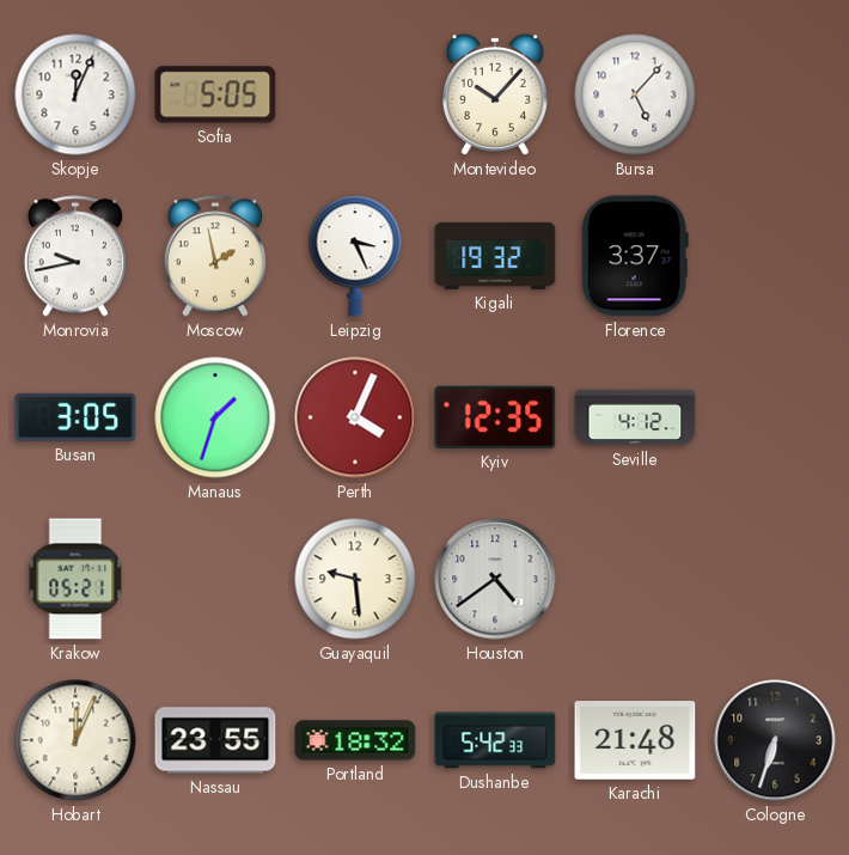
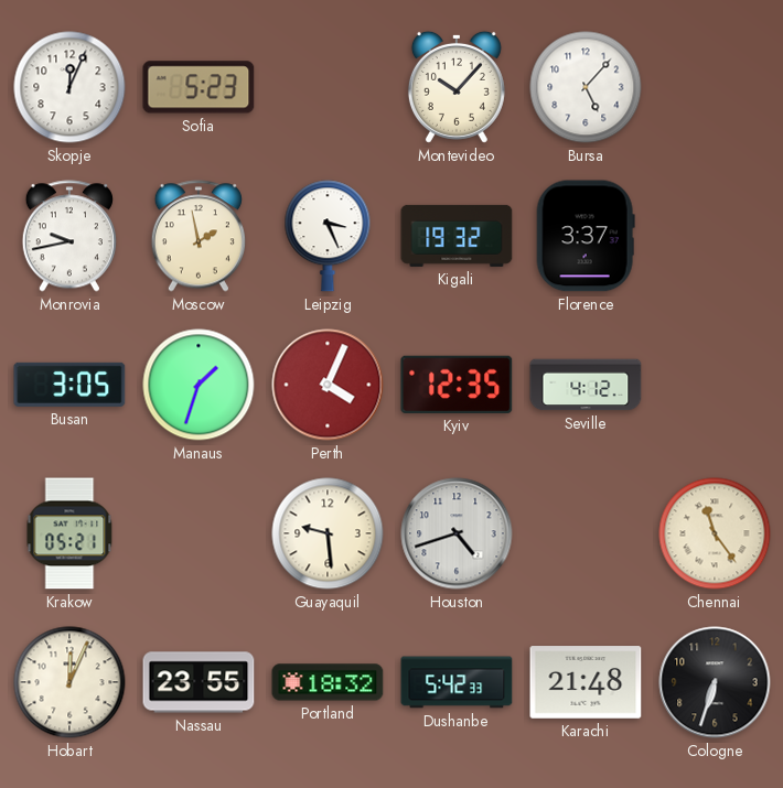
Sofia: 5:05 -> 5:23
Houston: 4:39 -> 4:42
Chennai: none -> 11:24
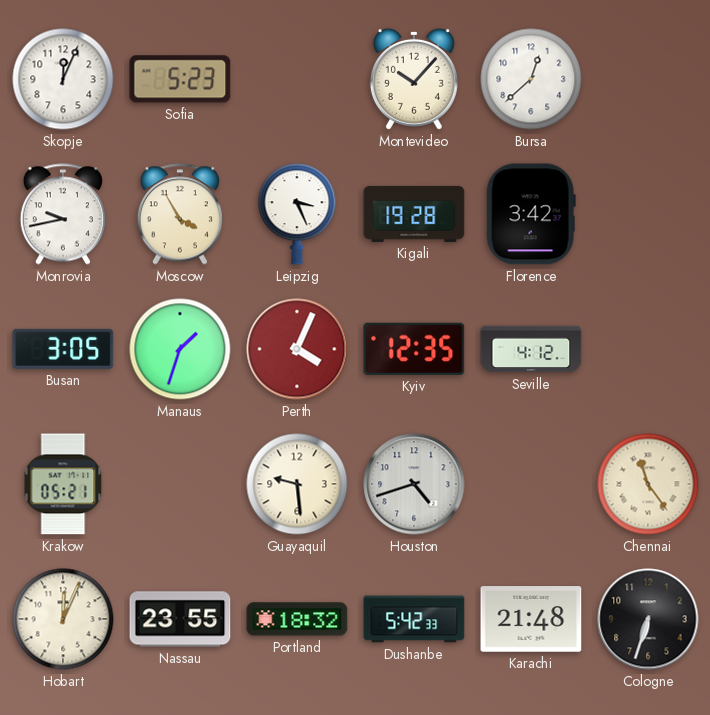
Bursa: 5:07 -> 12:38
Moscow: 1:58 -> 3:55
Kigali: 19:32 -> 19:28
Florence: 3:37 -> 3:42
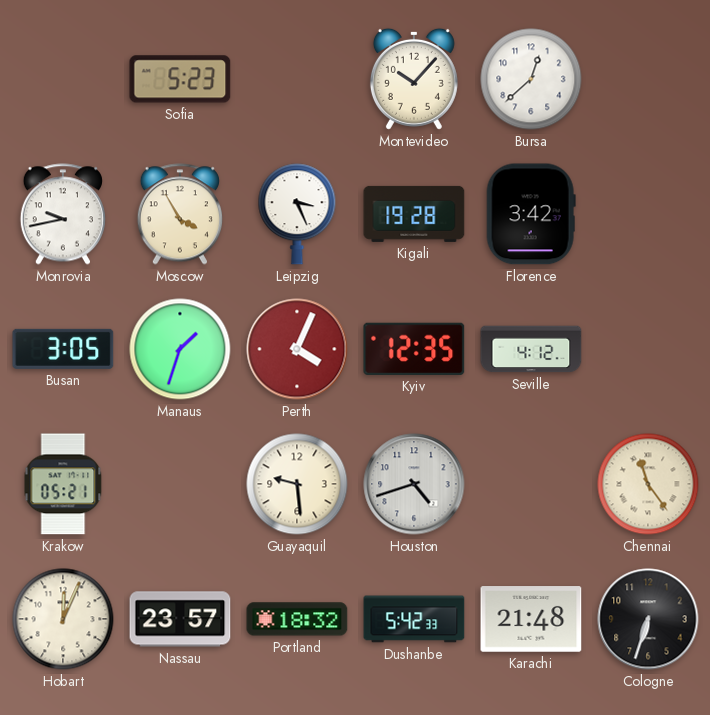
Skopje: 12:04 -> none
Nassau: 23:55 -> 23:57
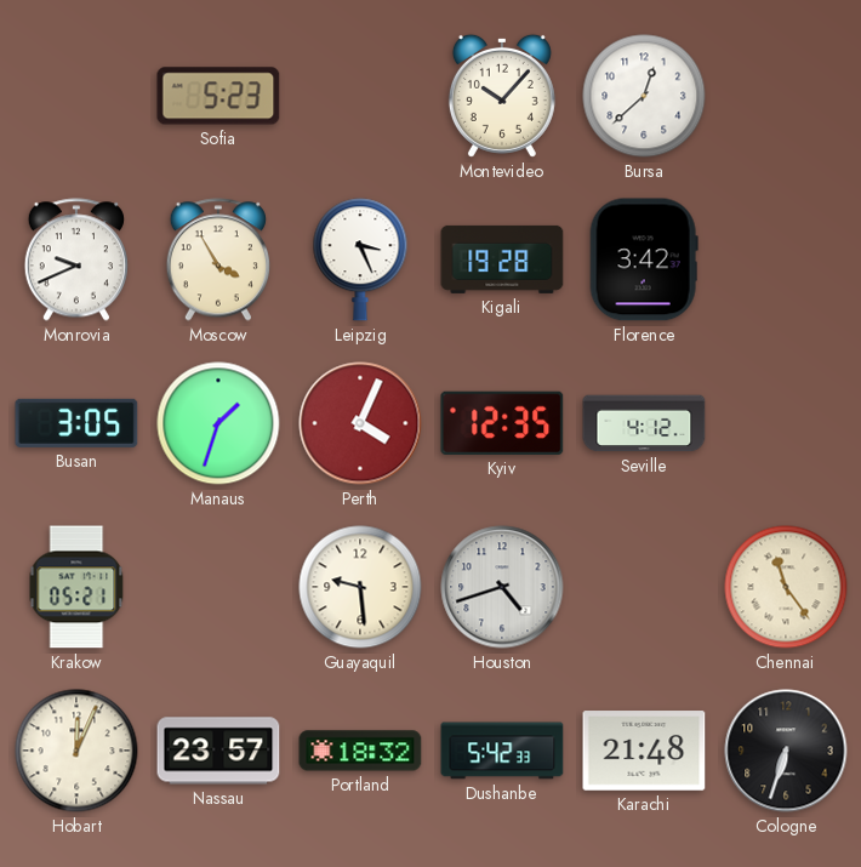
Monrovia: 9:43 -> 9:41
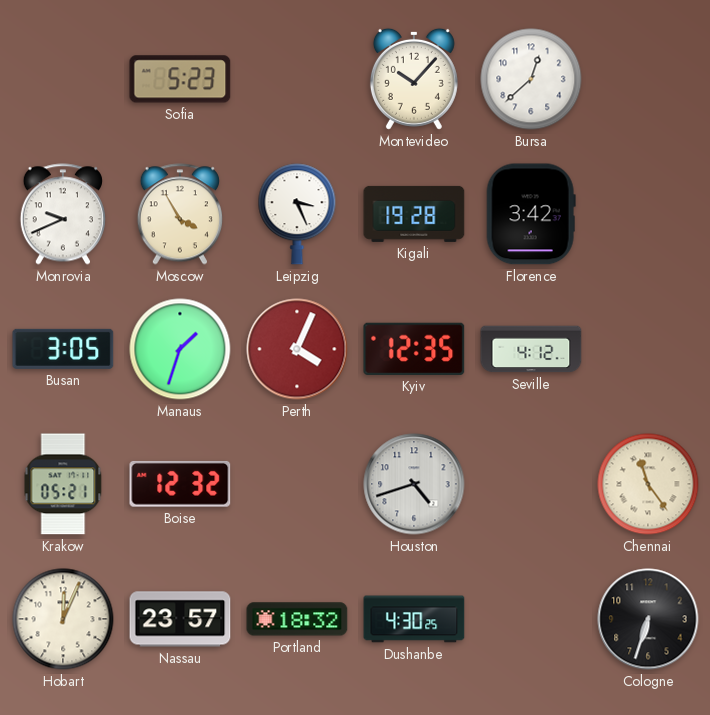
Boise: none -> 12:32
Guayaquil: 9:29 -> none
Dushanbe: 5:42 -> 4:30
Karachi: 21:48 -> none
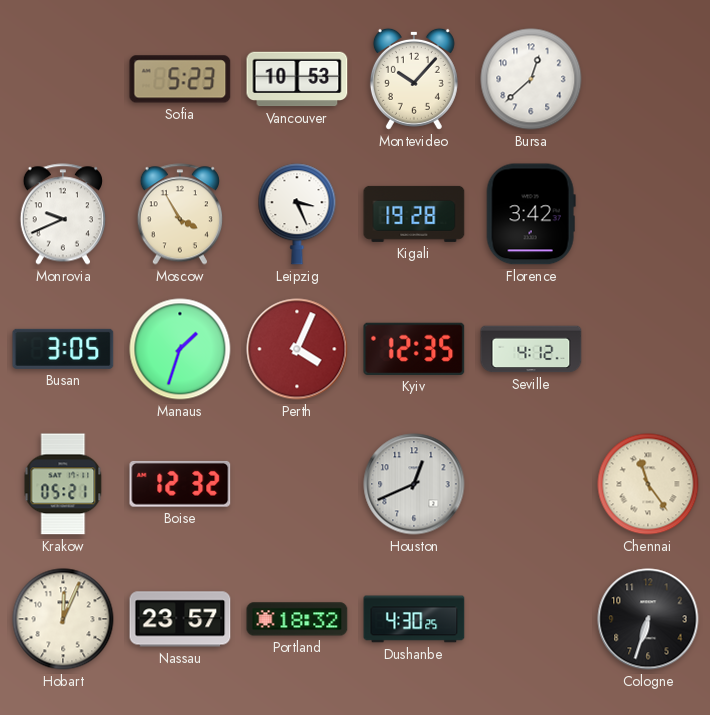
Vancouver: none -> 10:53
Houston: 4:42 -> 12:41
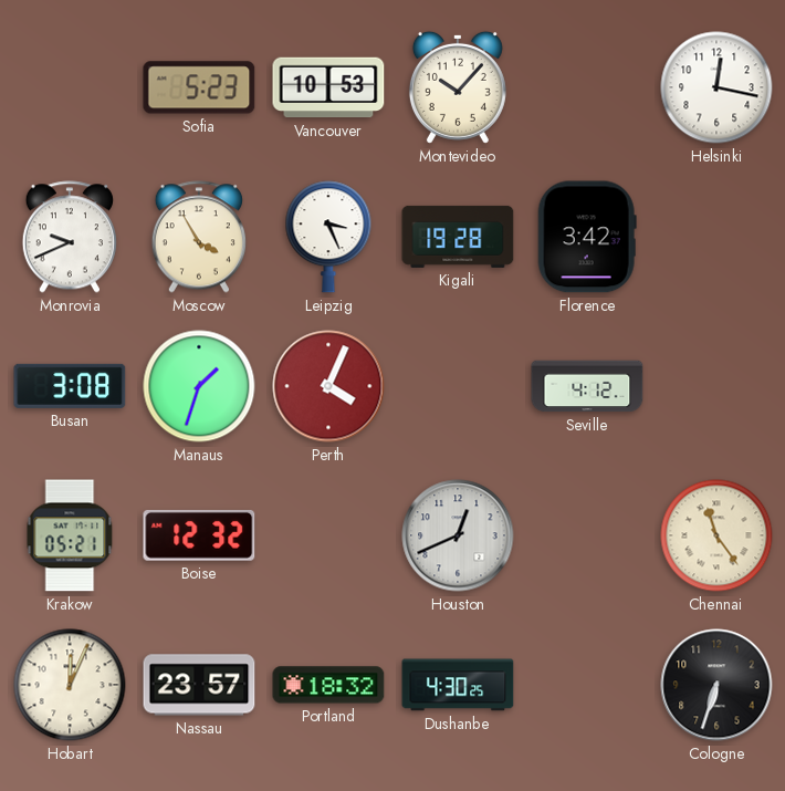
Bursa: 12:38 -> none
Helsinki: none -> 12:17
Busan: 3:05 -> 3:08
Kyiv: 12:35 -> none
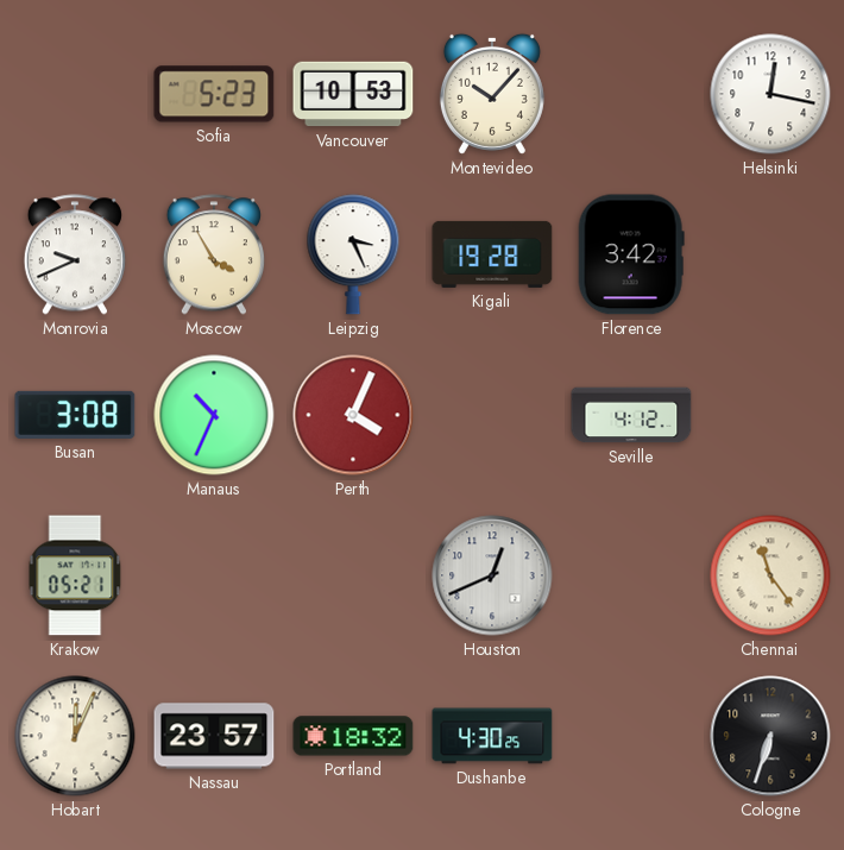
Manaus: 1:33 -> 10:34
Boise: 12:32 -> none
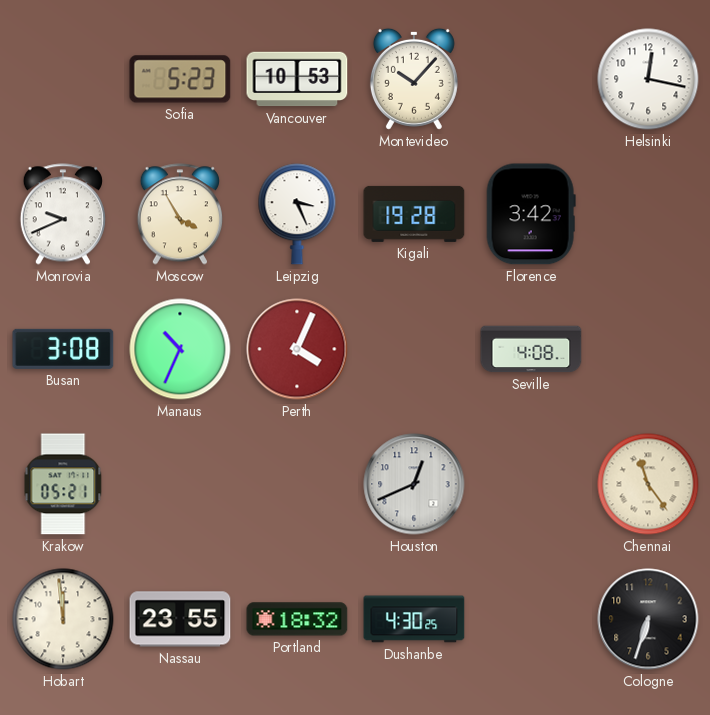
Seville: 4:12 -> 4:08
Hobart: 12:04 -> 11:59
Nassau: 23:57 -> 23:55
